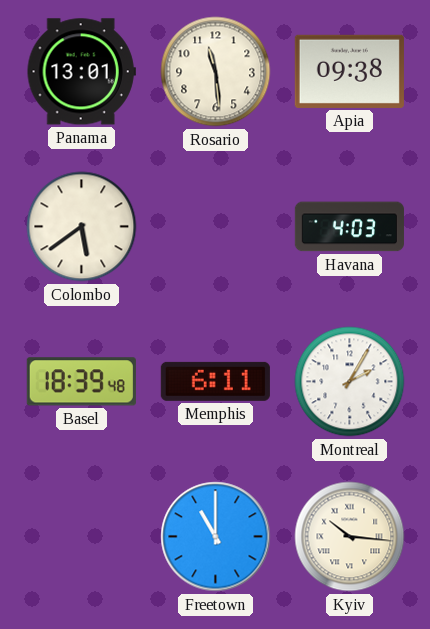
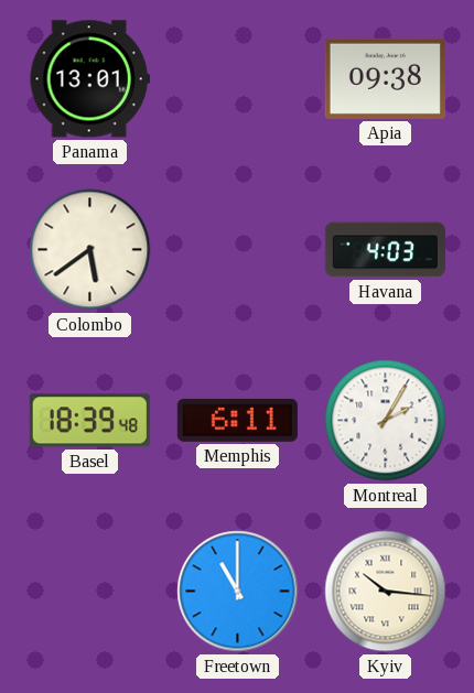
Rosario: 11:29 -> none
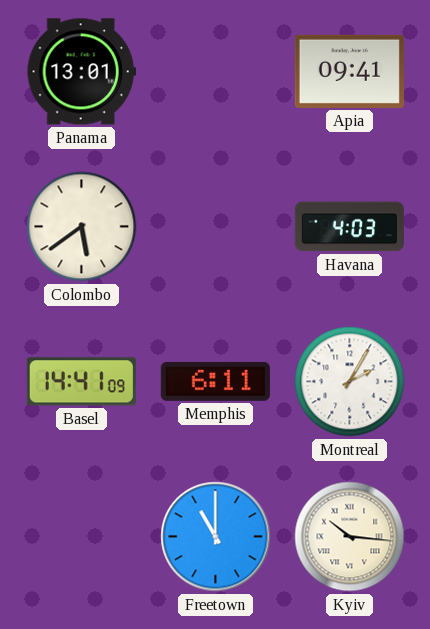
Apia: 09:38 -> 09:41
Basel: 18:39 -> 14:41
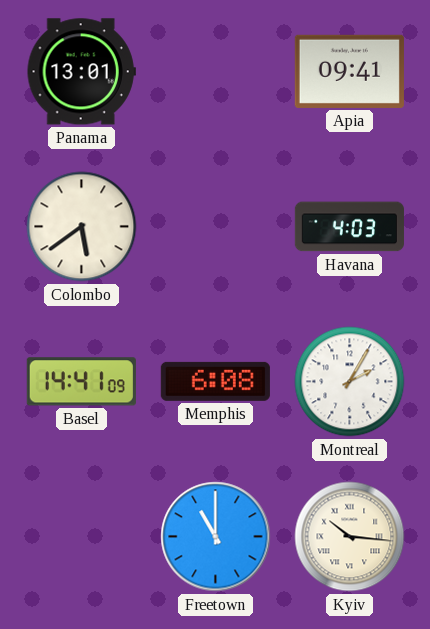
Memphis: 6:11 -> 6:08
